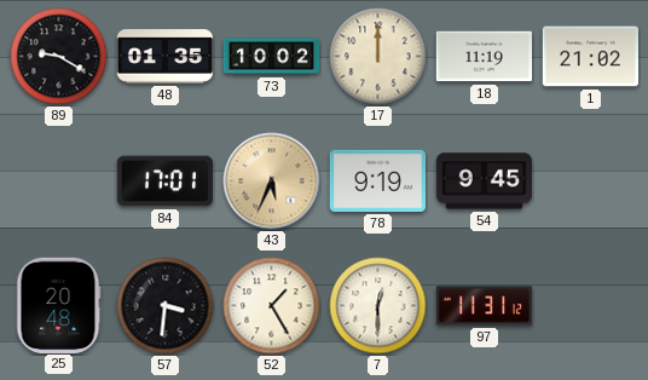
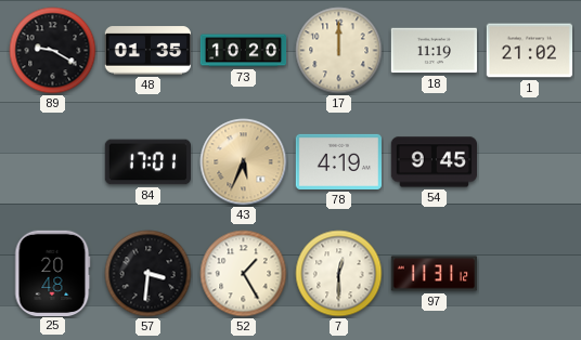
73: 10:02 -> 10:20
78: 9:19 -> 4:19
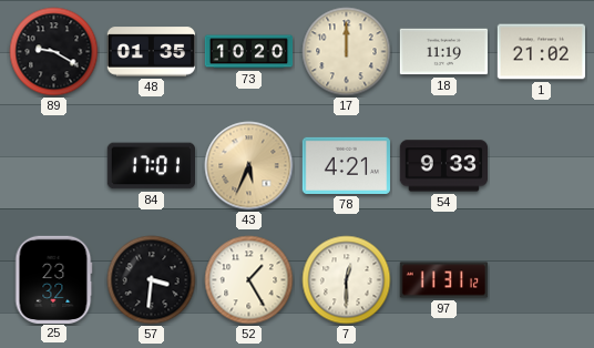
78: 4:19 -> 4:21
54: 9:45 -> 9:33
25: 20:48 -> 23:32
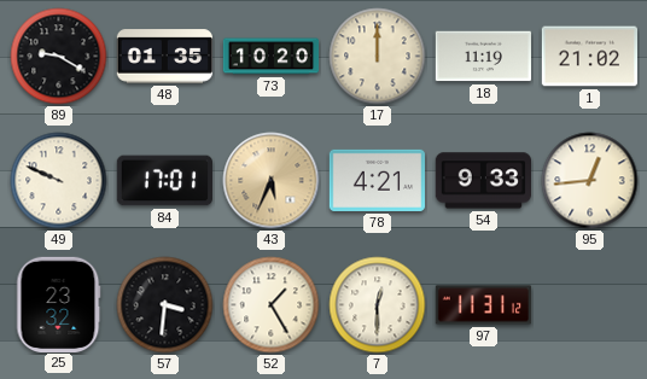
49: none -> 9:49
95: none -> 12:44
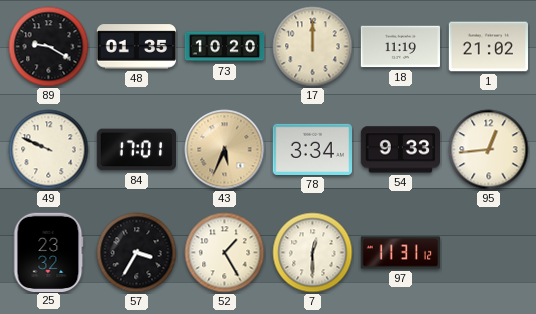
78: 4:21 -> 3:34
57: 3:31 -> 3:35
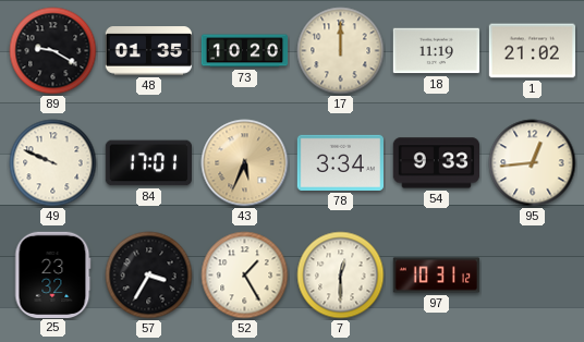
97: 11:31 -> 10:31
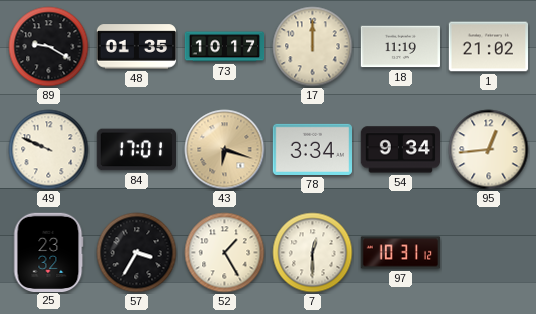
73: 10:20 -> 10:17
43: 5:34 -> 6:18
54: 9:33 -> 9:34
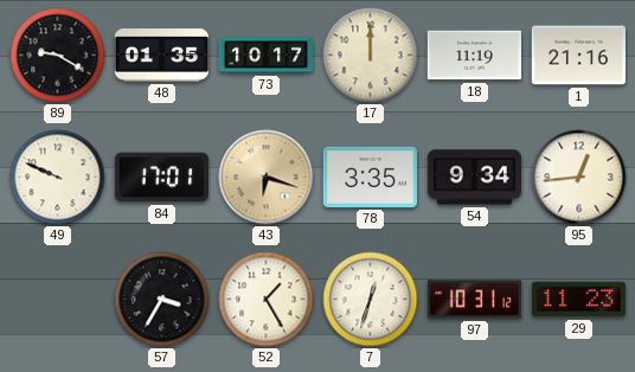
1: 21:02 -> 21:16
78: 3:34 -> 3:35
25: 23:32 -> none
7: 12:30 -> 12:33
29: none -> 11:23
